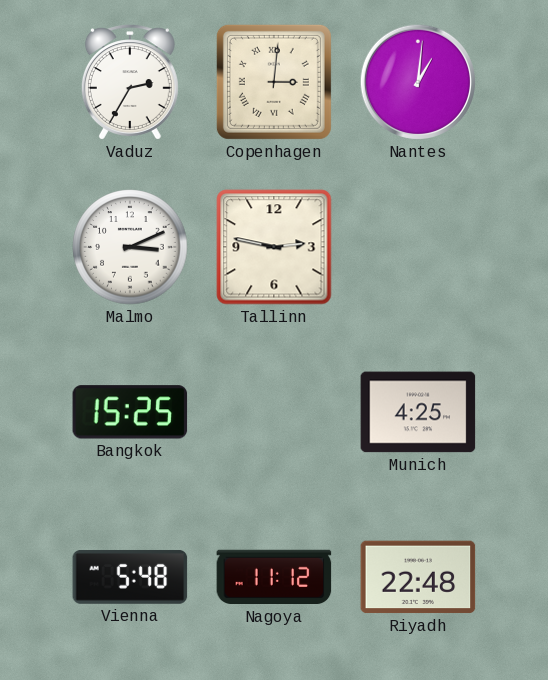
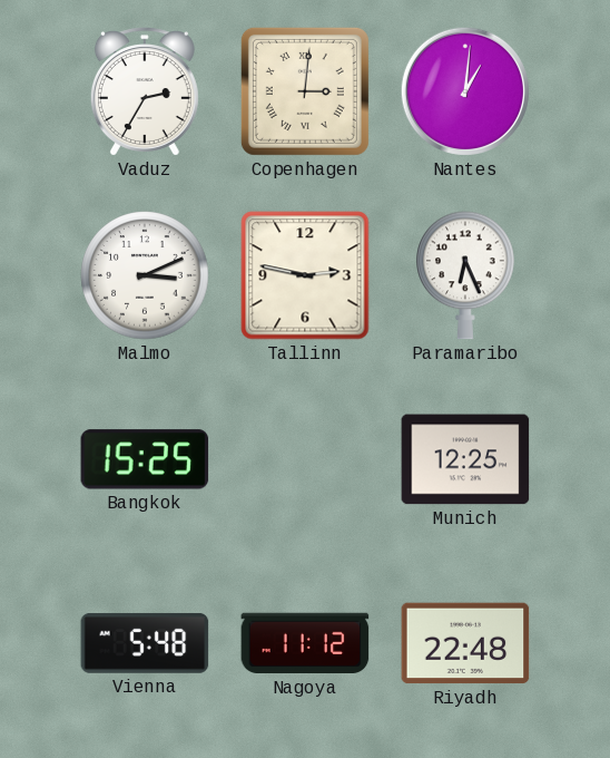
Paramaribo: none -> 6:26
Munich: 4:25 -> 12:25
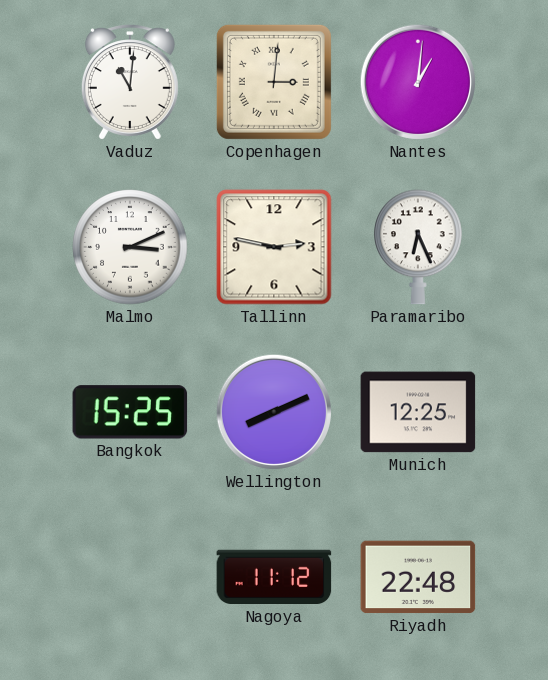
Vaduz: 2:35 -> 11:01
Wellington: none -> 8:11
Vienna: 5:48 -> none
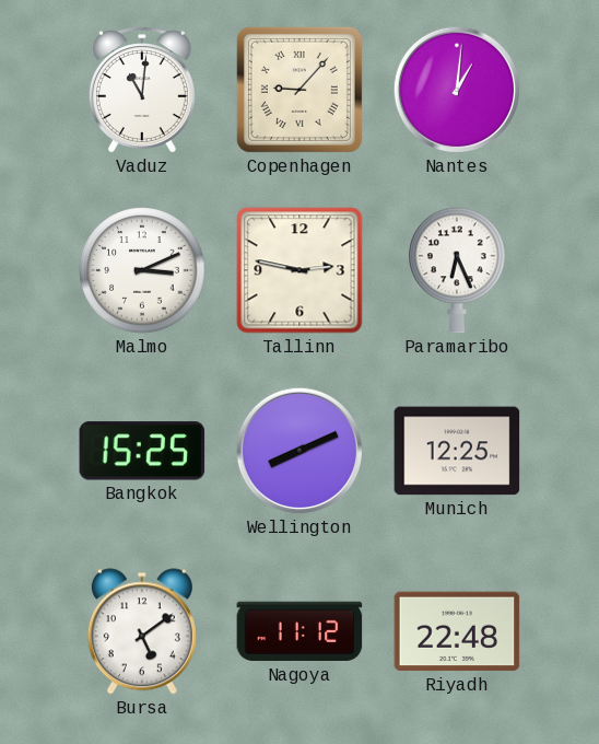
Copenhagen: 3:01 -> 9:07
Bursa: none -> 5:09
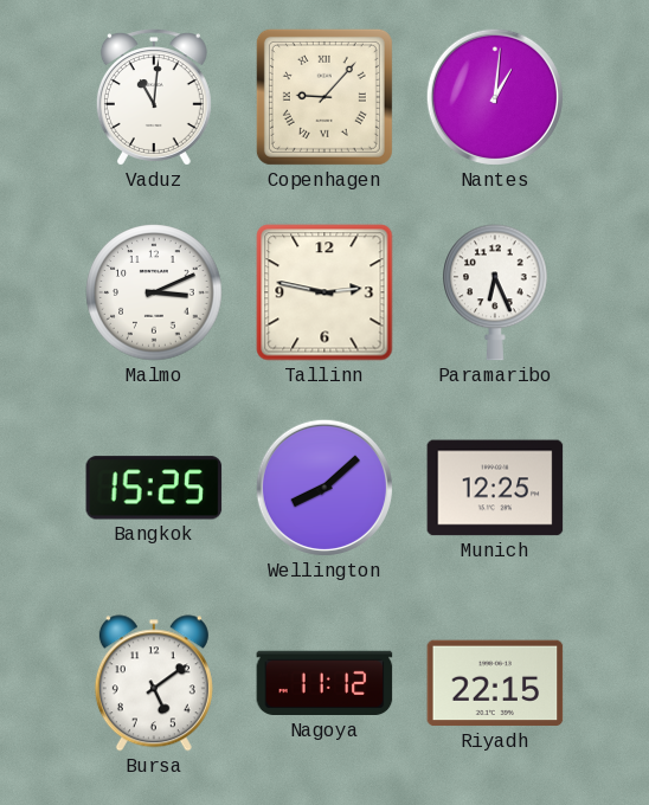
Wellington: 8:11 -> 8:08
Riyadh: 22:48 -> 22:15
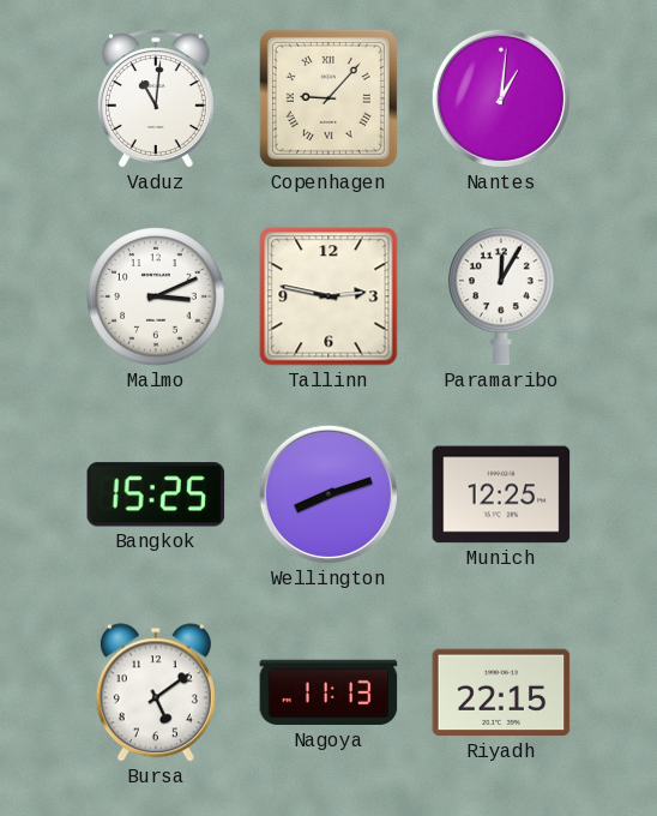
Paramaribo: 6:26 -> 12:05
Wellington: 8:08 -> 8:12
Nagoya: 11:12 -> 11:13
